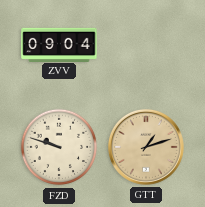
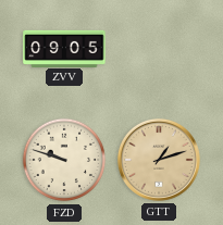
ZVV: 09:04 -> 09:05
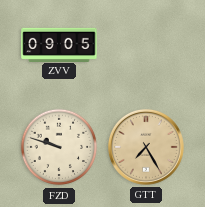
GTT: 1:12 -> 7:25
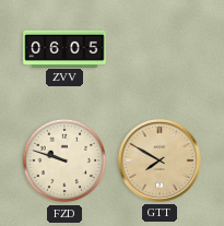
ZVV: 09:05 -> 06:05
GTT: 7:25 -> 7:50
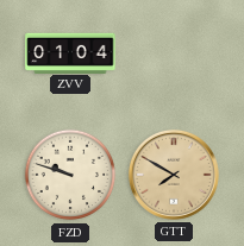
ZVV: 06:05 -> 01:04
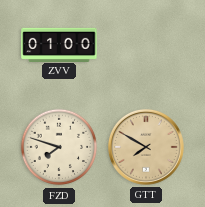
ZVV: 01:04 -> 01:00
FZD: 9:48 -> 7:48
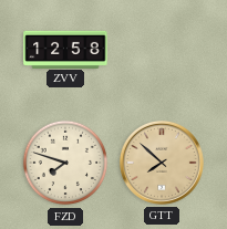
ZVV: 01:00 -> 12:58
GTT: 7:50 -> 7:52
